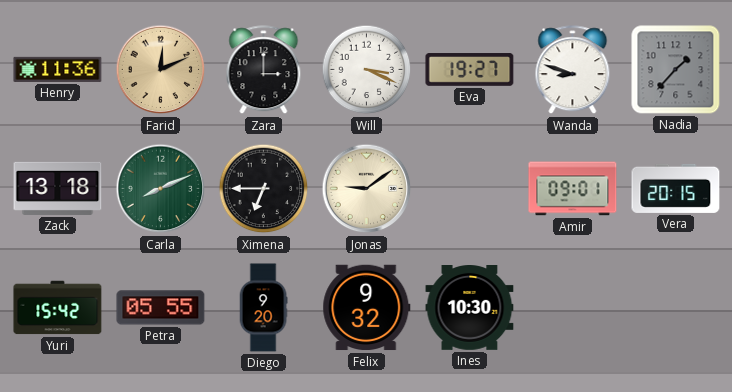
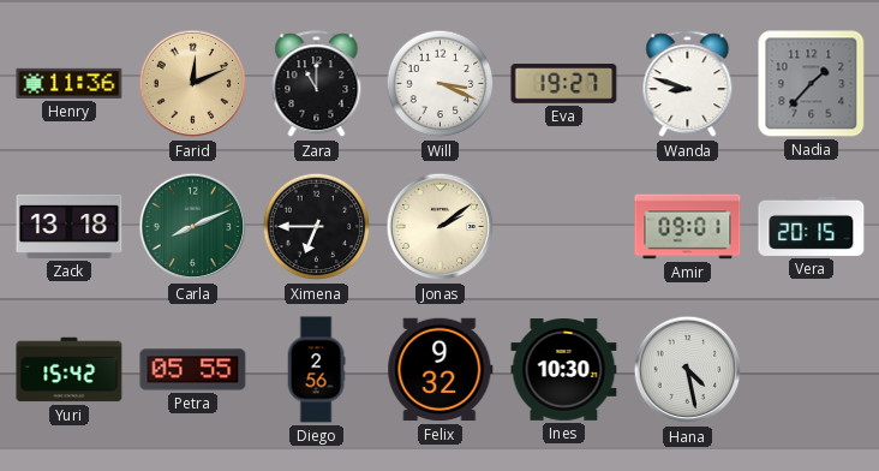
Zara: 3:00 -> 11:00
Jonas: 9:09 -> 2:09
Diego: 9:20 -> 2:56
Hana: none -> 4:28
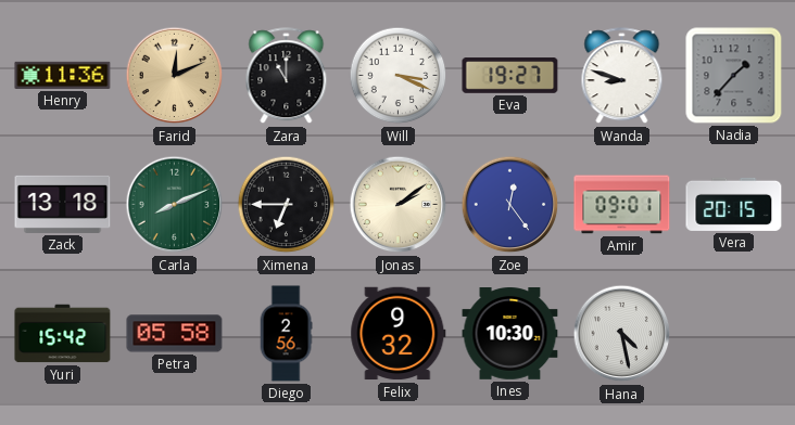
Zoe: none -> 12:24
Petra: 05:55 -> 05:58
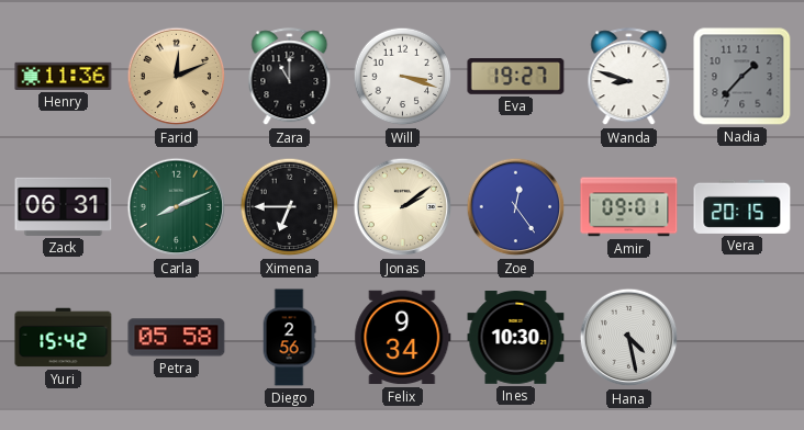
Will: 3:19 -> 3:18
Zack: 13:18 -> 06:31
Felix: 9:32 -> 9:34
